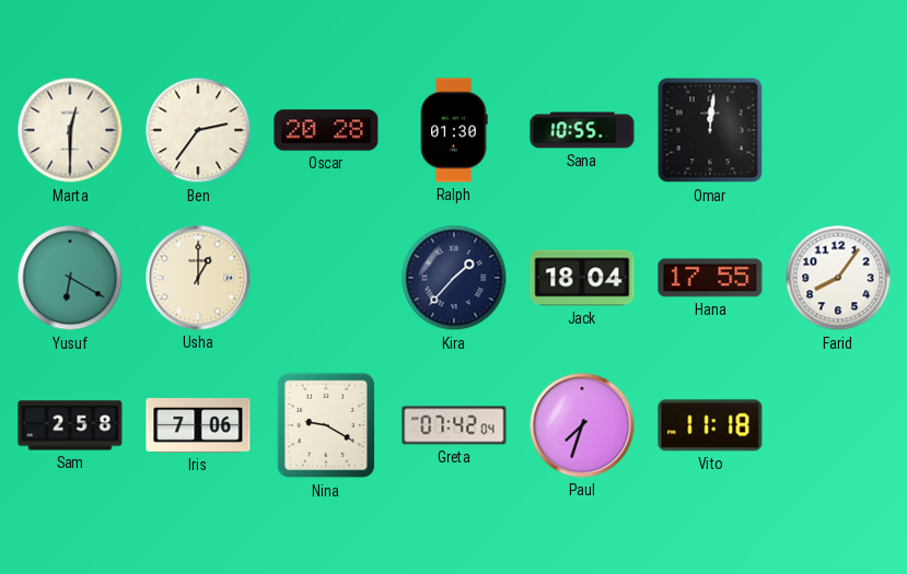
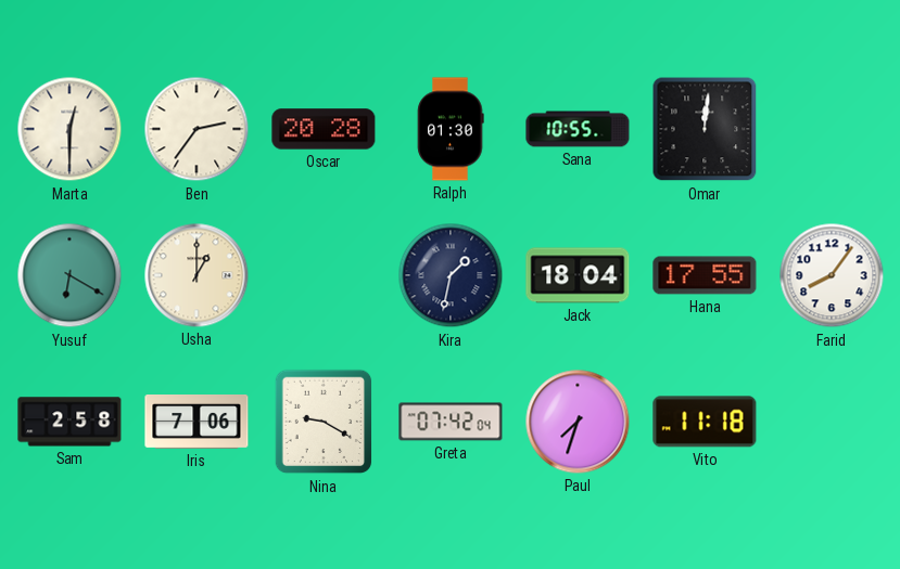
Kira: 1:37 -> 1:32
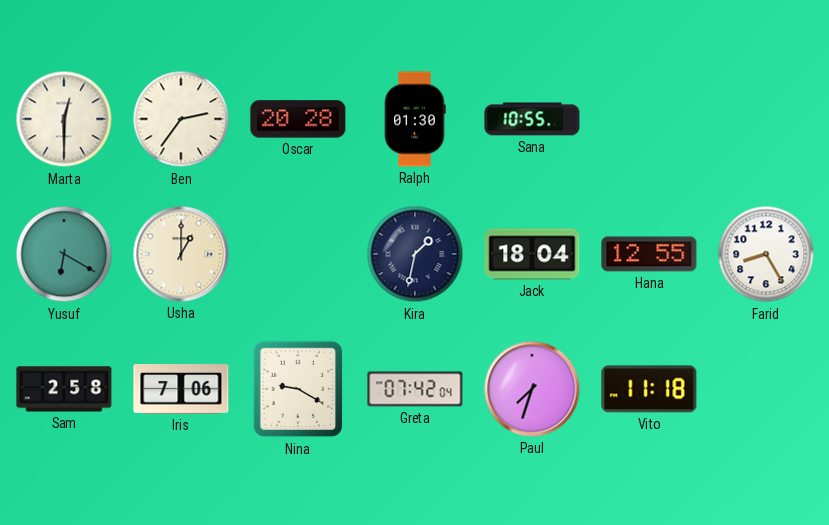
Omar: 12:01 -> none
Hana: 17:55 -> 12:55
Farid: 8:06 -> 8:25
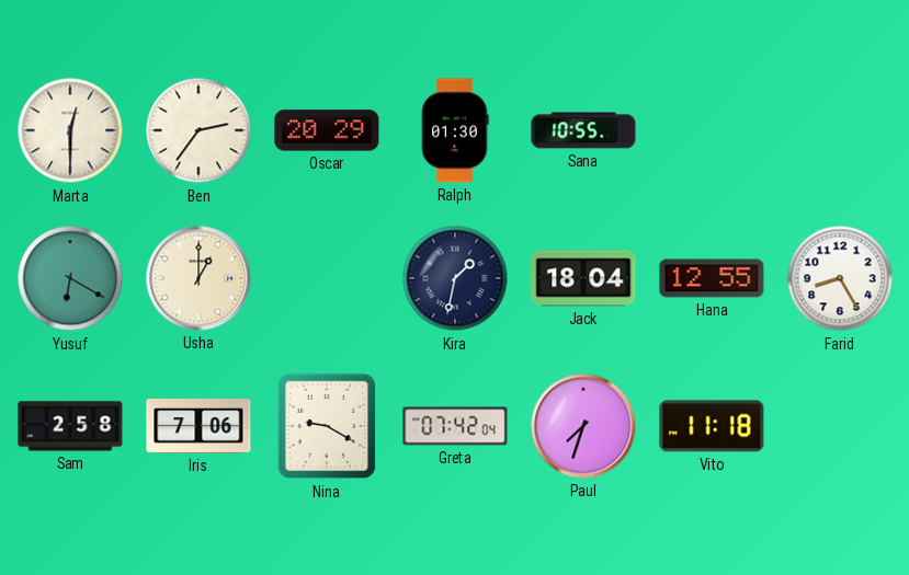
Oscar: 20:28 -> 20:29
